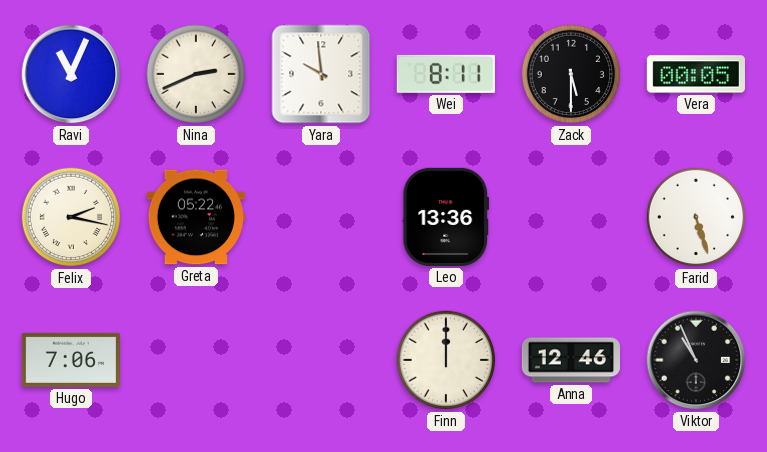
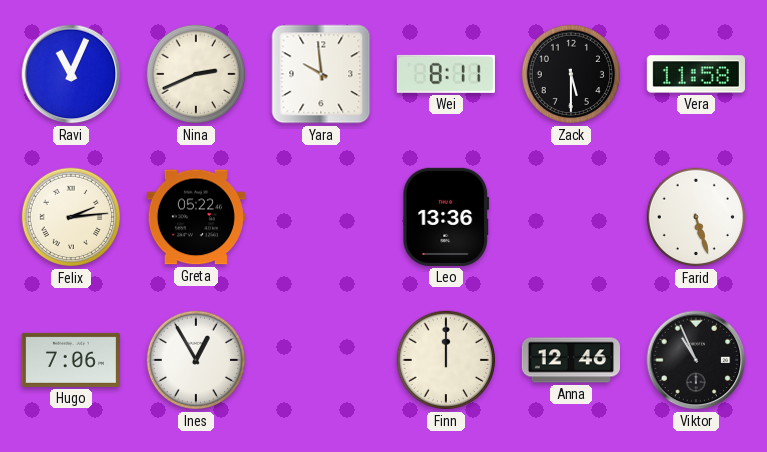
Vera: 00:05 -> 11:58
Felix: 2:17 -> 2:14
Ines: none -> 12:55
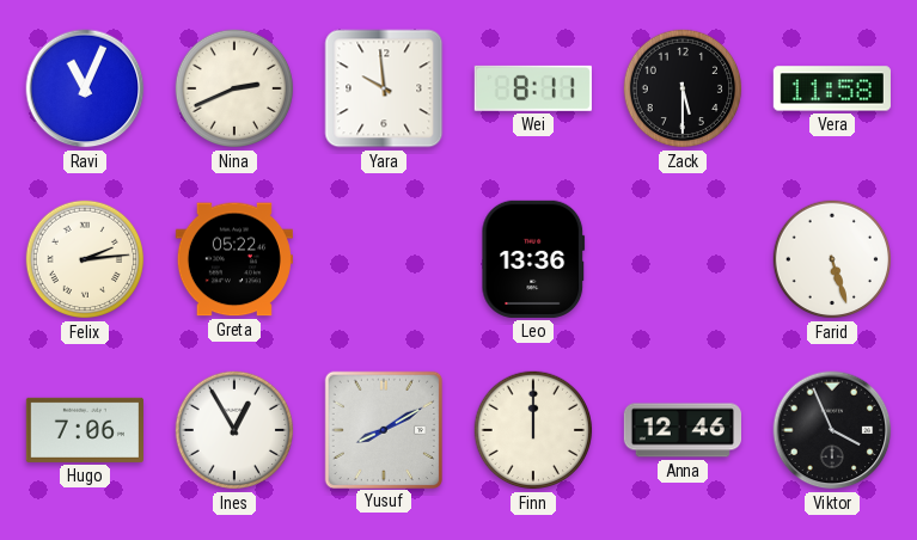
Yusuf: none -> 8:10
Viktor: 10:56 -> 3:56
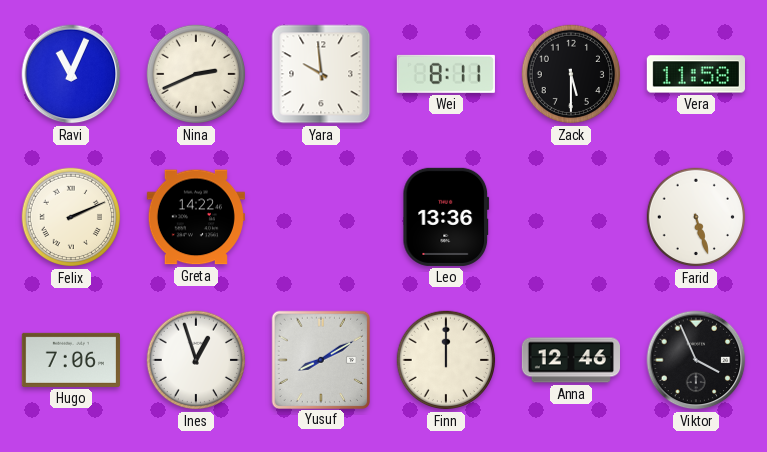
Felix: 2:14 -> 2:11
Greta: 05:22 -> 14:22
Ines: 12:55 -> 12:57
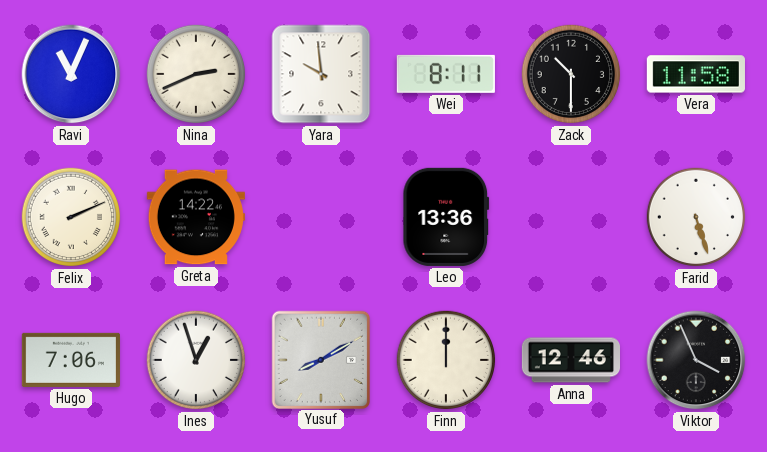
Zack: 5:30 -> 10:30
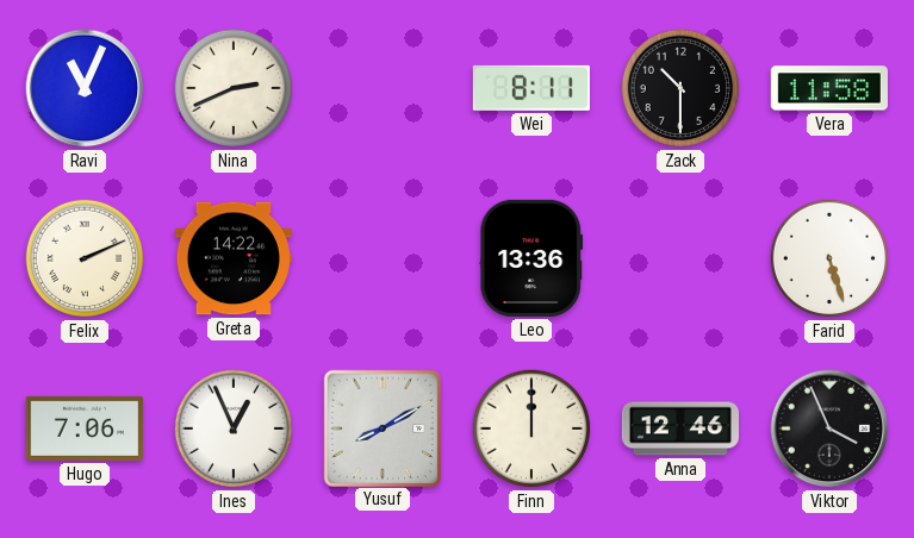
Yara: 9:59 -> none
Ines: 12:57 -> 12:56
